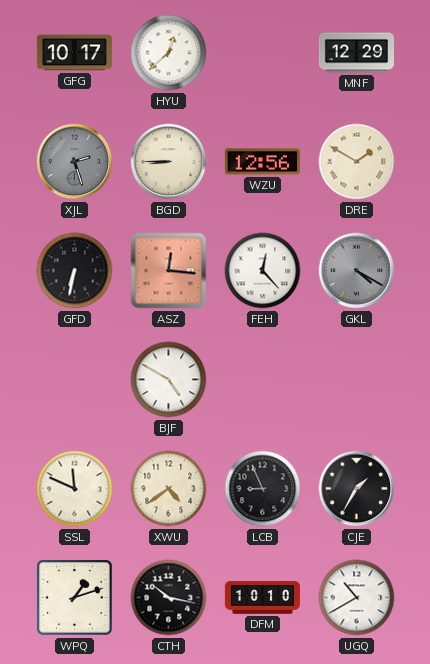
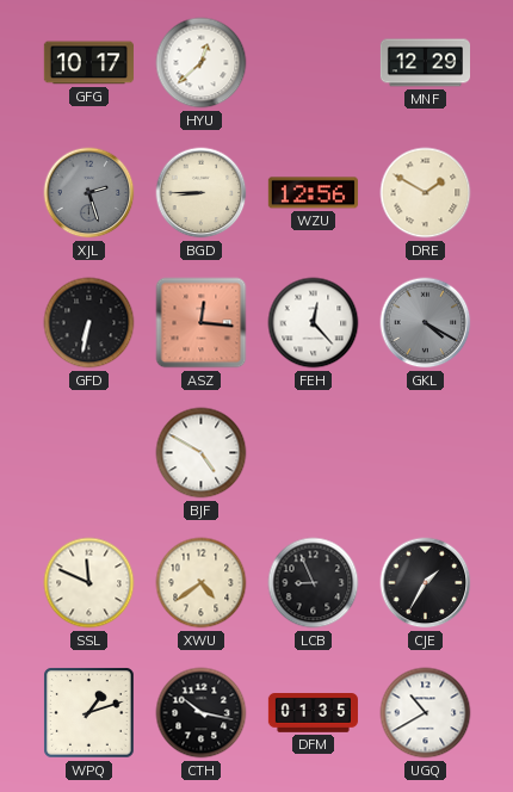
DFM: 10:10 -> 01:35
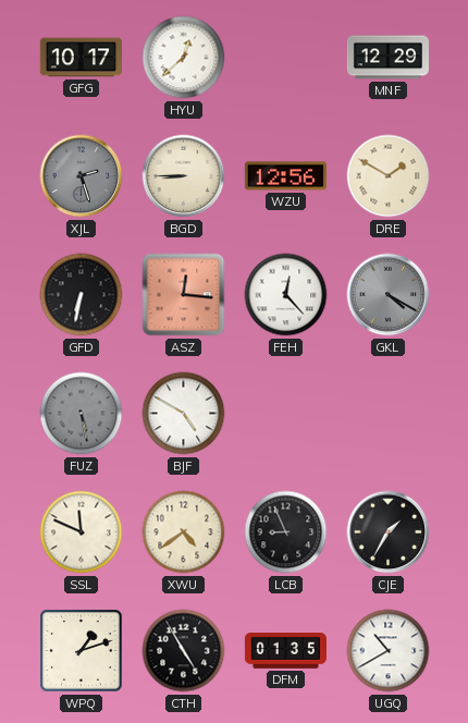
FUZ: none -> 5:28
CTH: 10:17 -> 4:55
